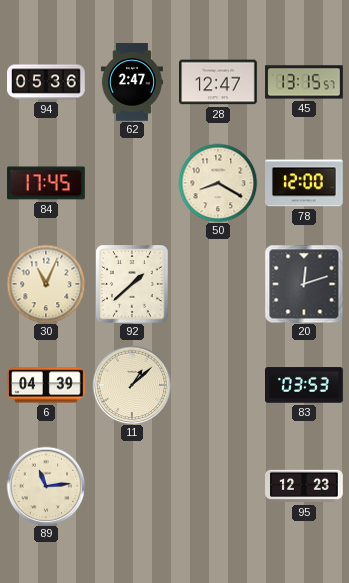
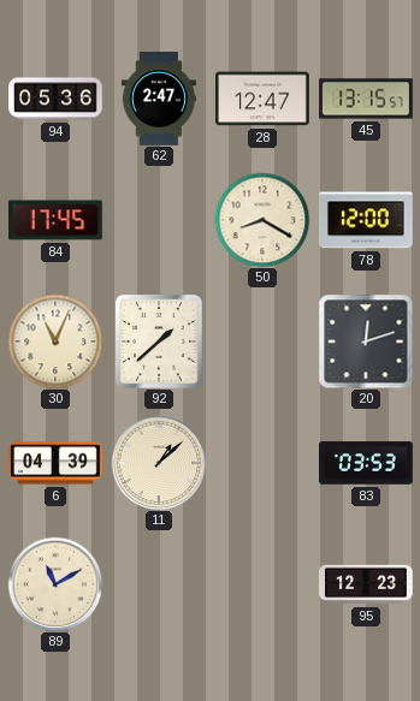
89: 11:14 -> 11:10
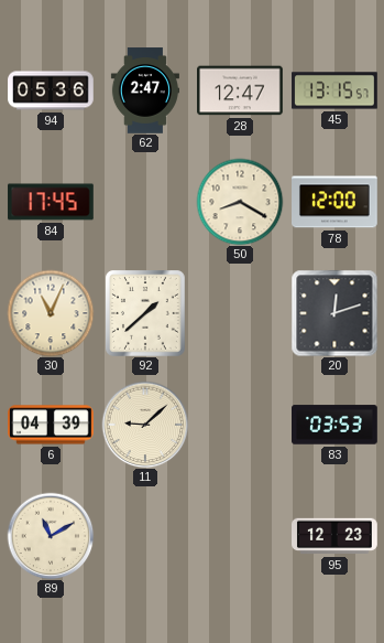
11: 1:08 -> 9:08
